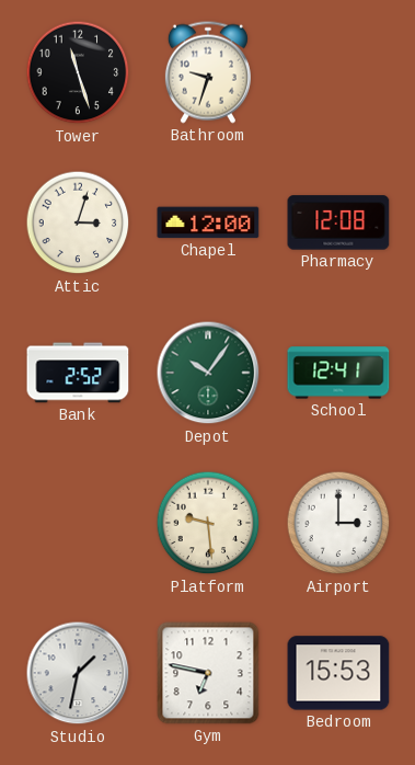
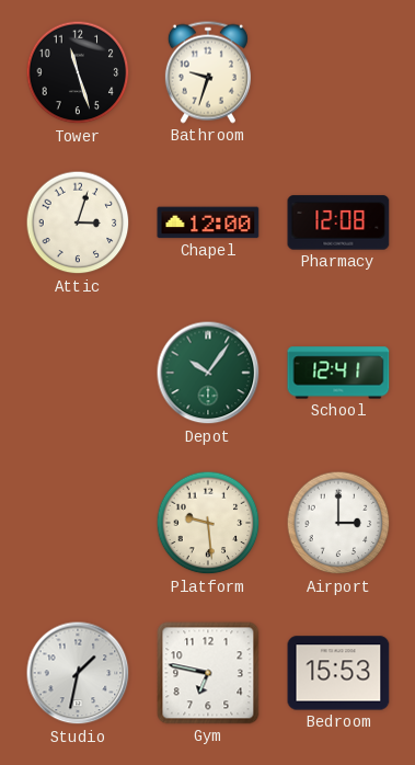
Bank: 2:52 -> none
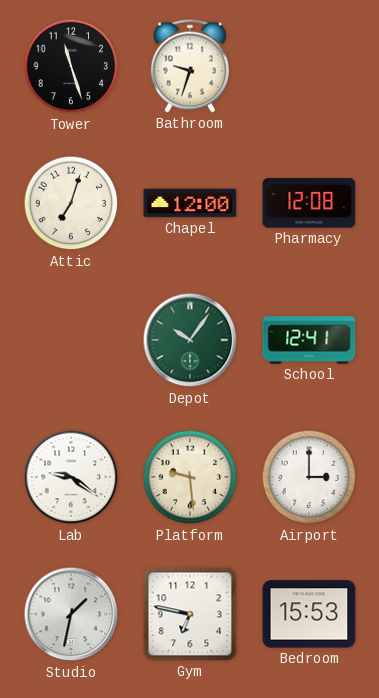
Attic: 3:03 -> 7:03
Lab: none -> 9:21
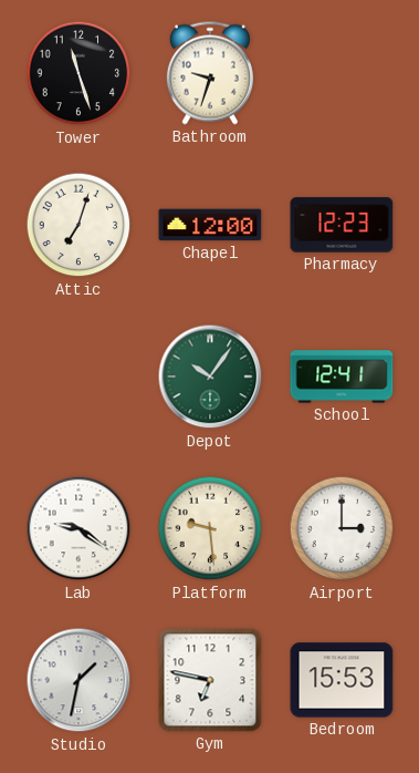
Pharmacy: 12:08 -> 12:23
